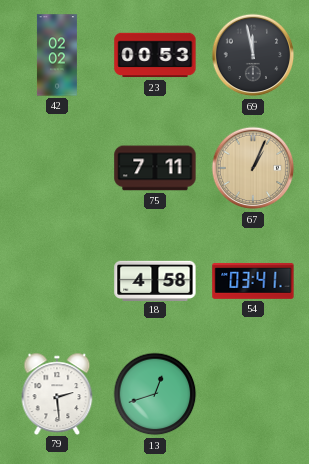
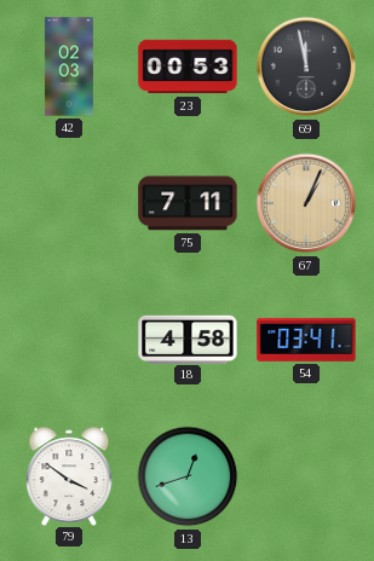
42: 02:02 -> 02:03
79: 2:29 -> 3:51
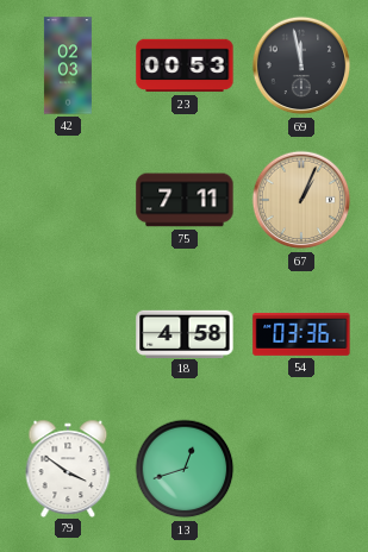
54: 03:41 -> 03:36
